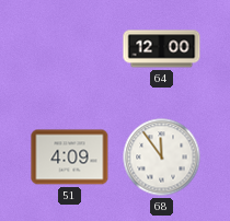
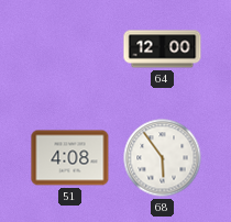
51: 4:09 -> 4:08
68: 11:54 -> 5:54
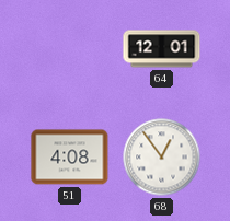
64: 12:00 -> 12:01
68: 5:54 -> 12:54
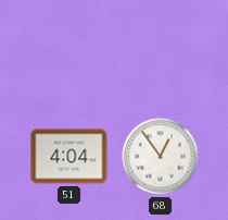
64: 12:01 -> none
51: 4:08 -> 4:04
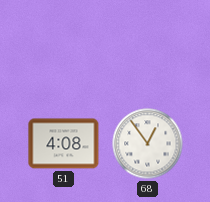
51: 4:04 -> 4:08
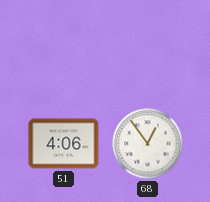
51: 4:08 -> 4:06
